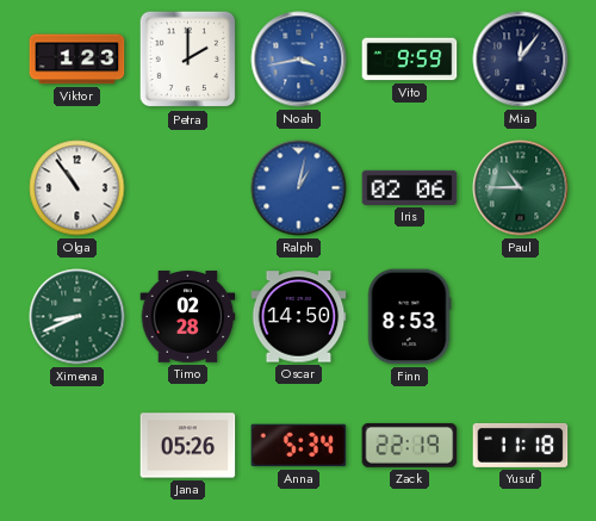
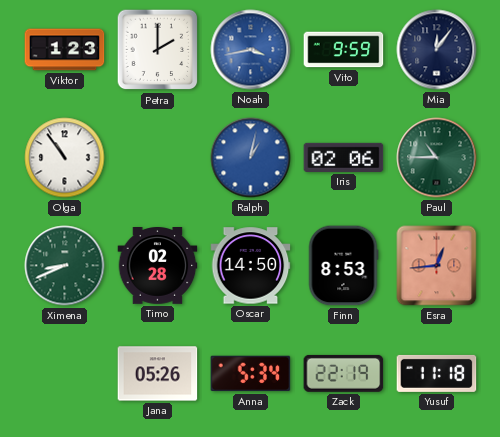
Esra: none -> 12:44
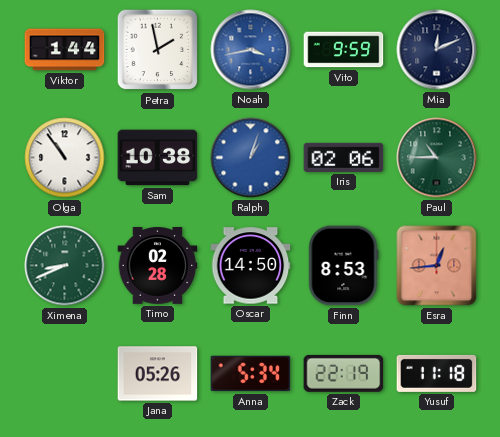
Viktor: 1:23 -> 1:44
Petra: 2:00 -> 1:58
Mia: 12:06 -> 12:11
Sam: none -> 10:38
Ralph: 1:02 -> 1:03
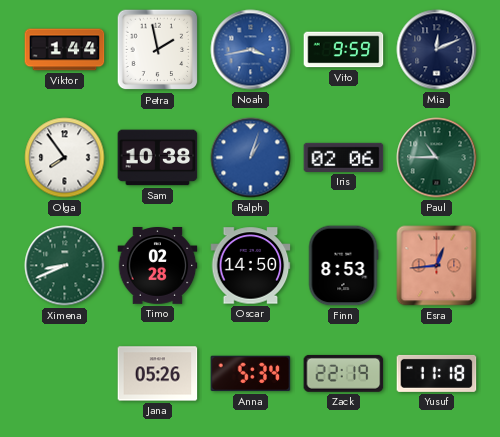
Olga: 10:54 -> 7:54
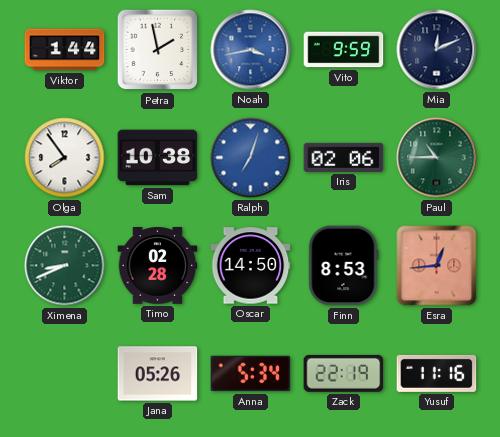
Ralph: 1:03 -> 7:03
Yusuf: 11:18 -> 11:16
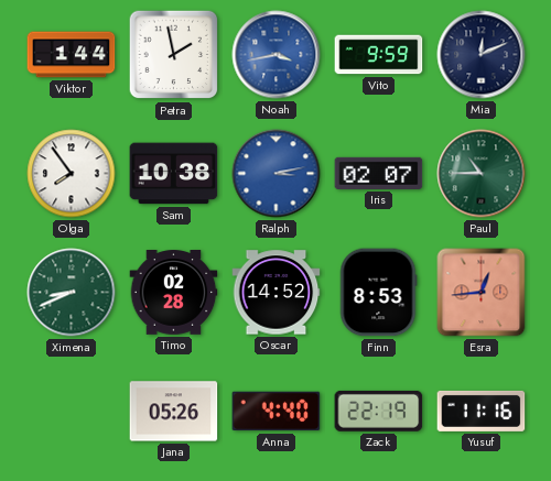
Ralph: 7:03 -> 3:13
Iris: 02:06 -> 02:07
Oscar: 14:50 -> 14:52
Anna: 5:34 -> 4:40
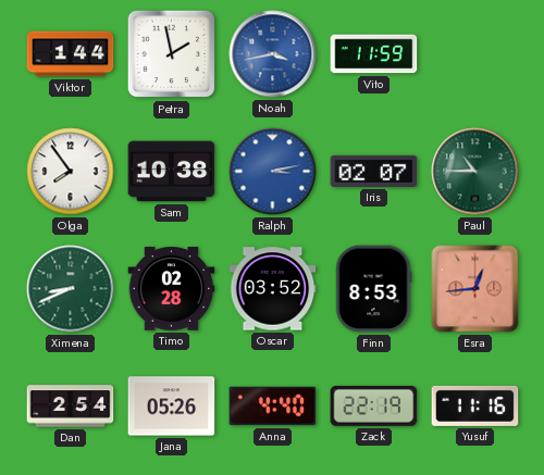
Vito: 9:59 -> 11:59
Mia: 12:11 -> none
Oscar: 14:52 -> 03:52
Dan: none -> 2:54
